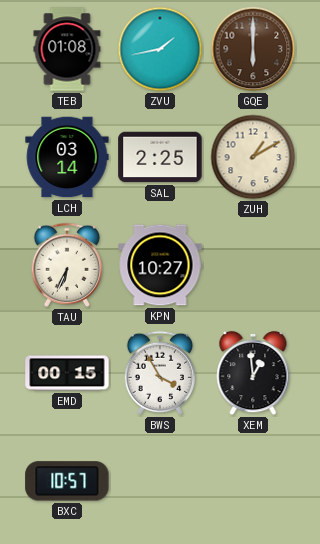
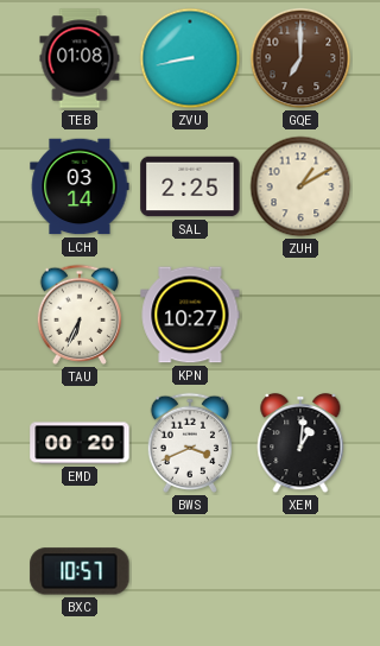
ZVU: 1:43 -> 8:43
GQE: 6:00 -> 7:00
EMD: 00:15 -> 00:20
BWS: 3:55 -> 3:41
XEM: 12:59 -> 1:01
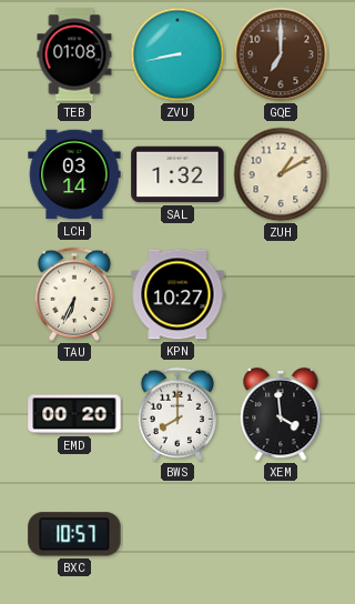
SAL: 2:25 -> 1:32
BWS: 3:41 -> 8:00
XEM: 1:01 -> 3:59
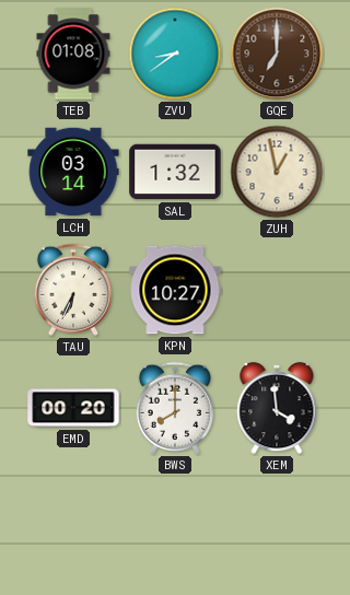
ZVU: 8:43 -> 8:39
ZUH: 1:10 -> 12:58
BXC: 10:57 -> none
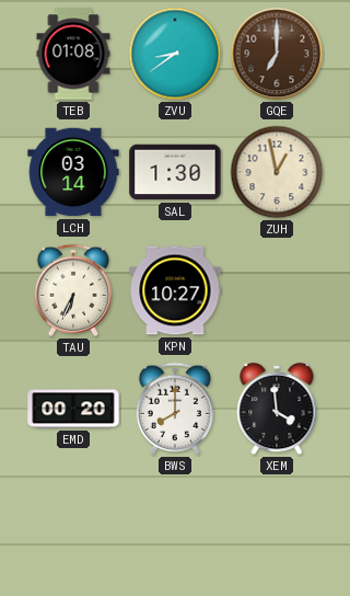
SAL: 1:32 -> 1:30
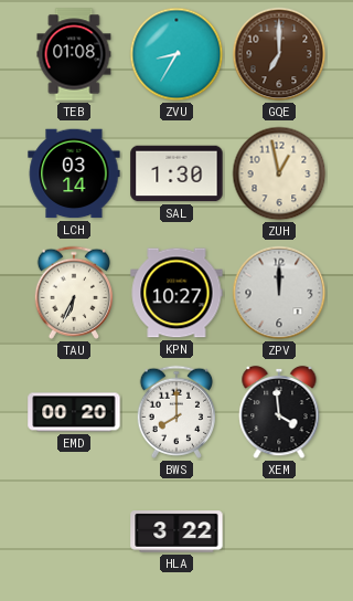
ZVU: 8:39 -> 8:35
ZPV: none -> 12:00
HLA: none -> 3:22
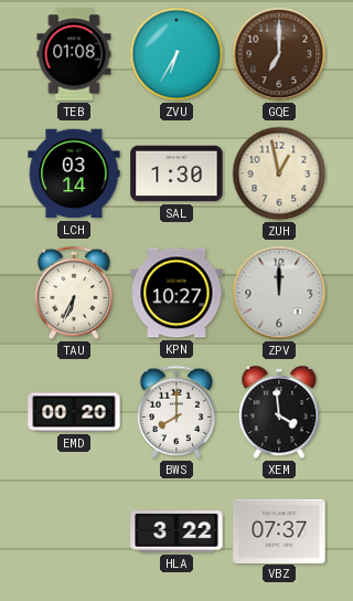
ZVU: 8:35 -> 6:35
VBZ: none -> 07:37
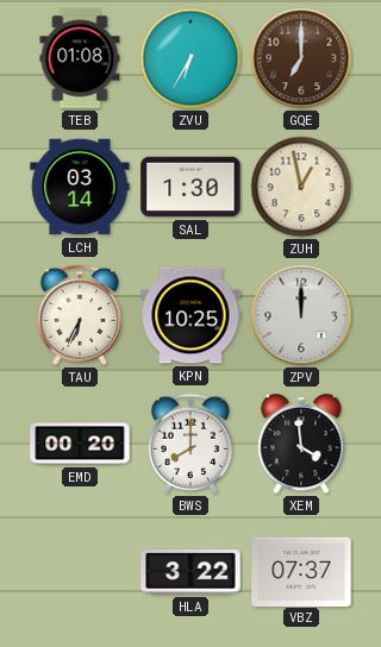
KPN: 10:27 -> 10:25
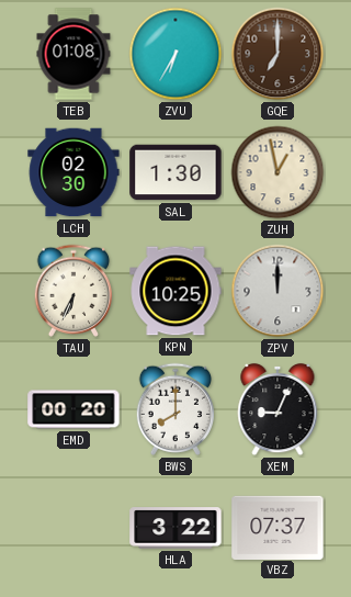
LCH: 03:14 -> 02:30
XEM: 3:59 -> 9:04
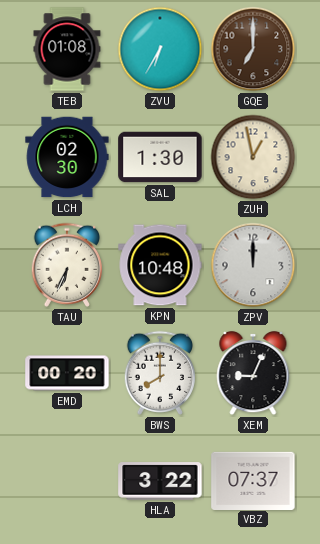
KPN: 10:25 -> 10:48
